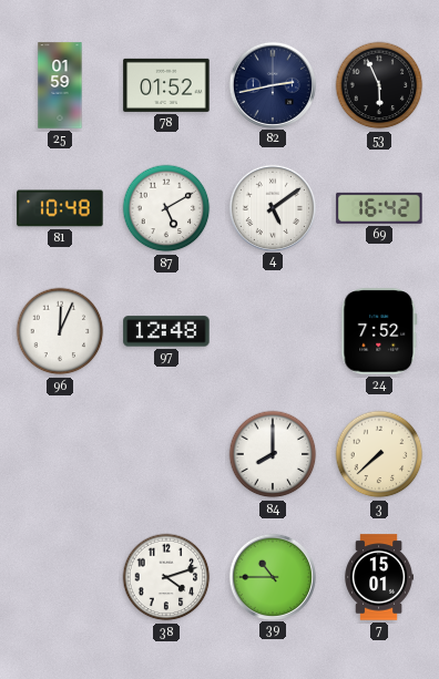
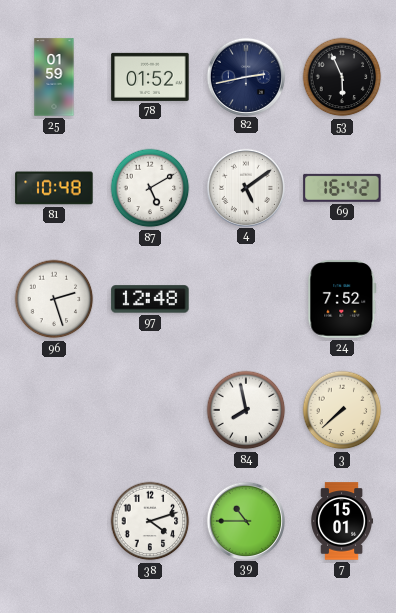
96: 12:04 -> 2:27
84: 8:00 -> 7:58
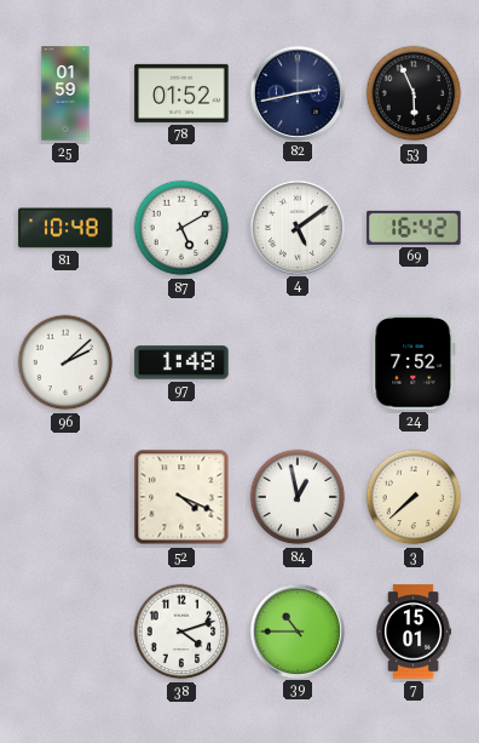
96: 2:27 -> 2:08
97: 12:48 -> 1:48
52: none -> 4:19
84: 7:58 -> 12:58
